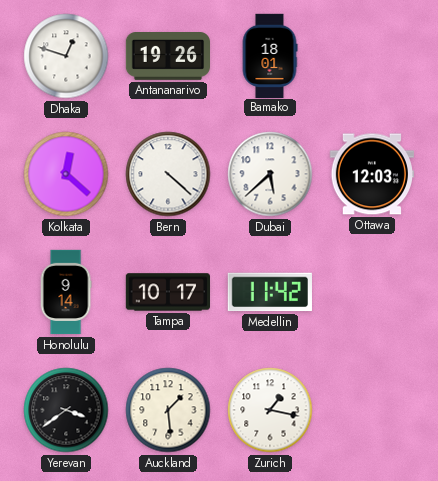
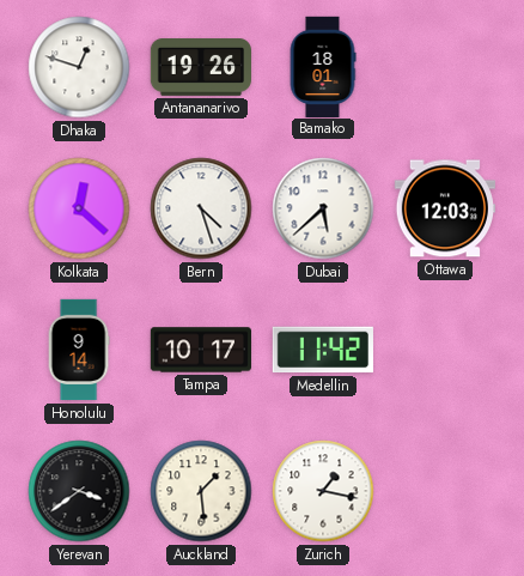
Bern: 4:22 -> 4:27
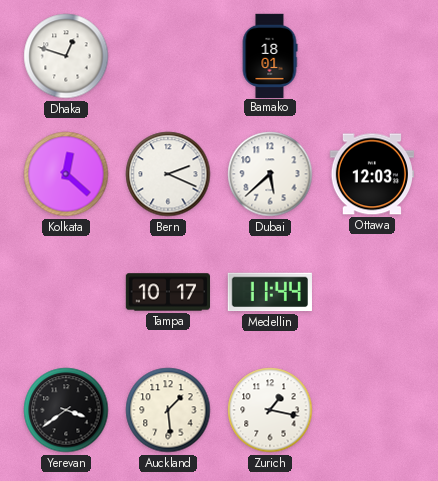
Antananarivo: 19:26 -> none
Bern: 4:27 -> 2:19
Honolulu: 9:14 -> none
Medellin: 11:42 -> 11:44
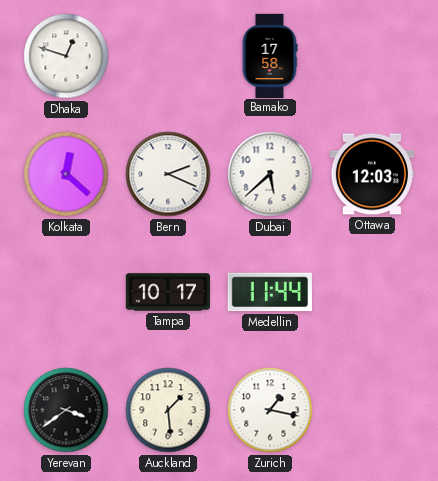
Bamako: 18:01 -> 17:58
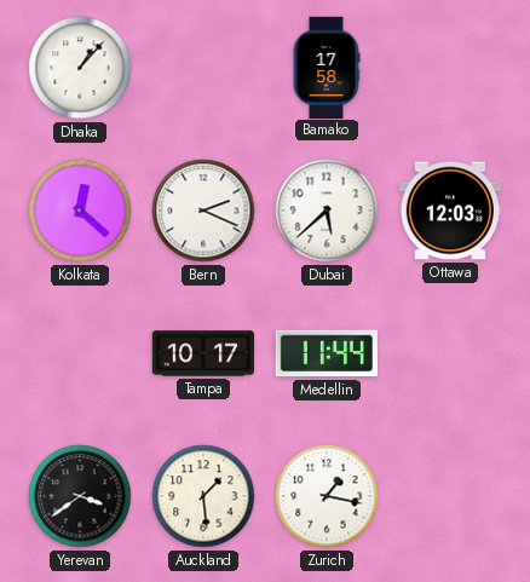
Dhaka: 12:48 -> 1:07
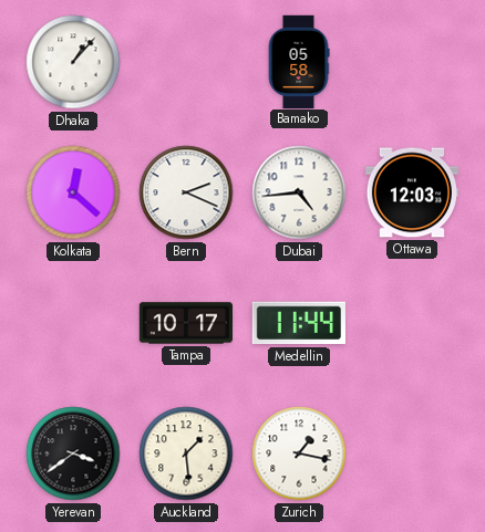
Bamako: 17:58 -> 05:58
Dubai: 5:38 -> 4:44
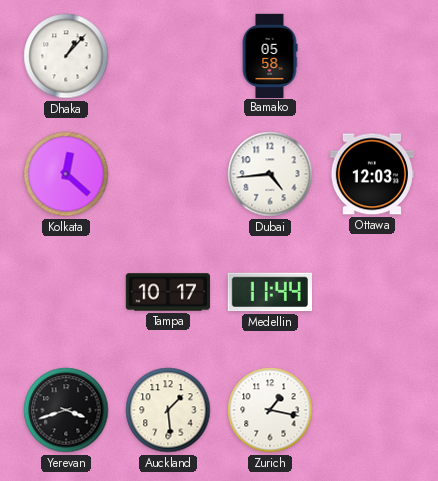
Bern: 2:19 -> none
Yerevan: 3:39 -> 3:42
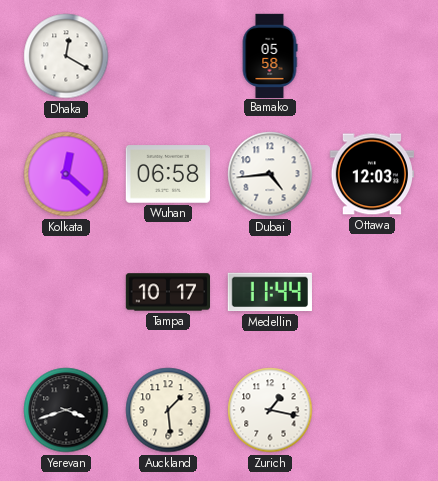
Dhaka: 1:07 -> 12:20
Wuhan: none -> 06:58
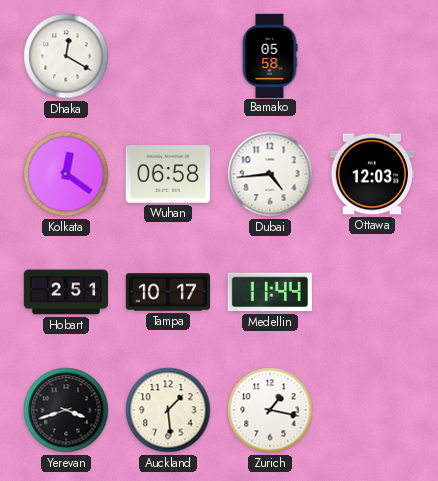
Kolkata: 12:22 -> 12:21
Hobart: none -> 2:51
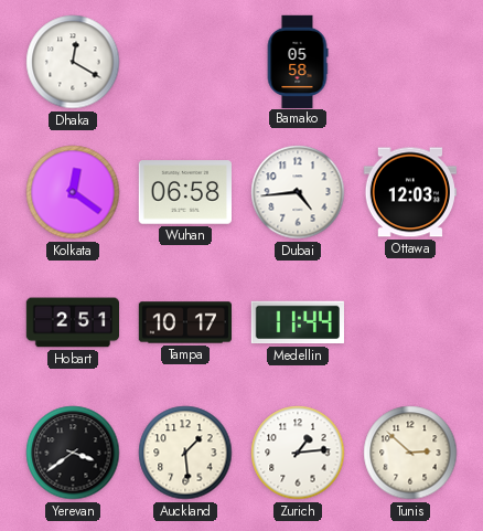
Yerevan: 3:42 -> 3:39
Zurich: 1:17 -> 1:14
Tunis: none -> 2:52
